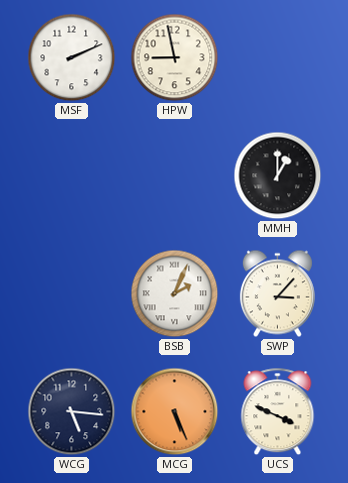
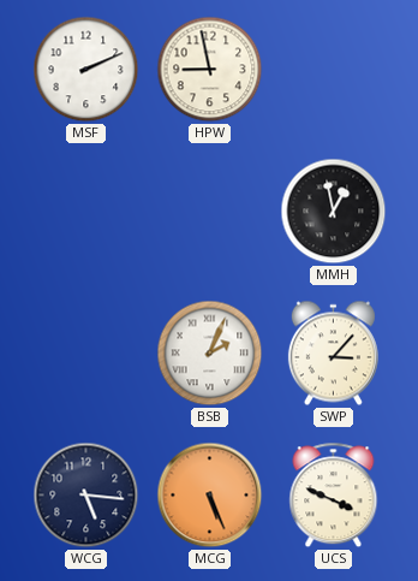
MMH: 1:00 -> 12:58
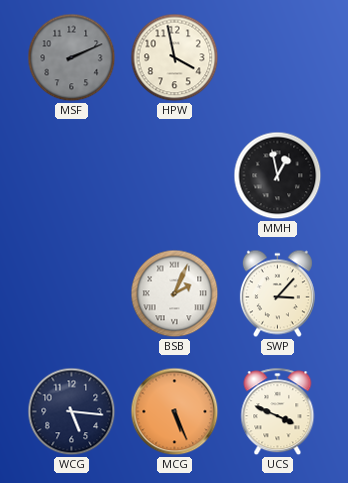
MSF dial: white -> grey
HPW: 8:58 -> 3:58
